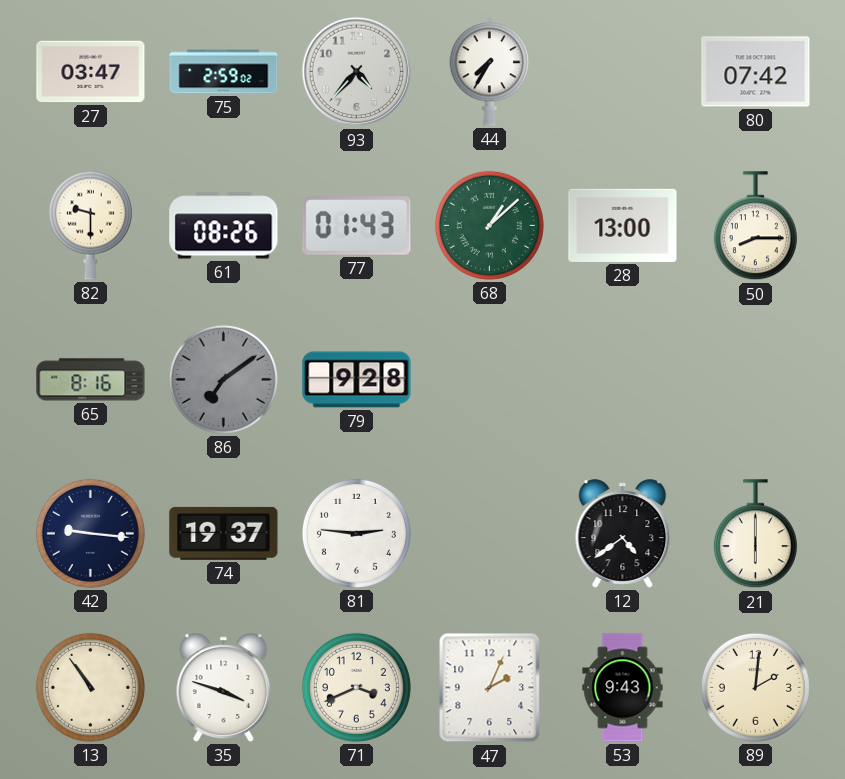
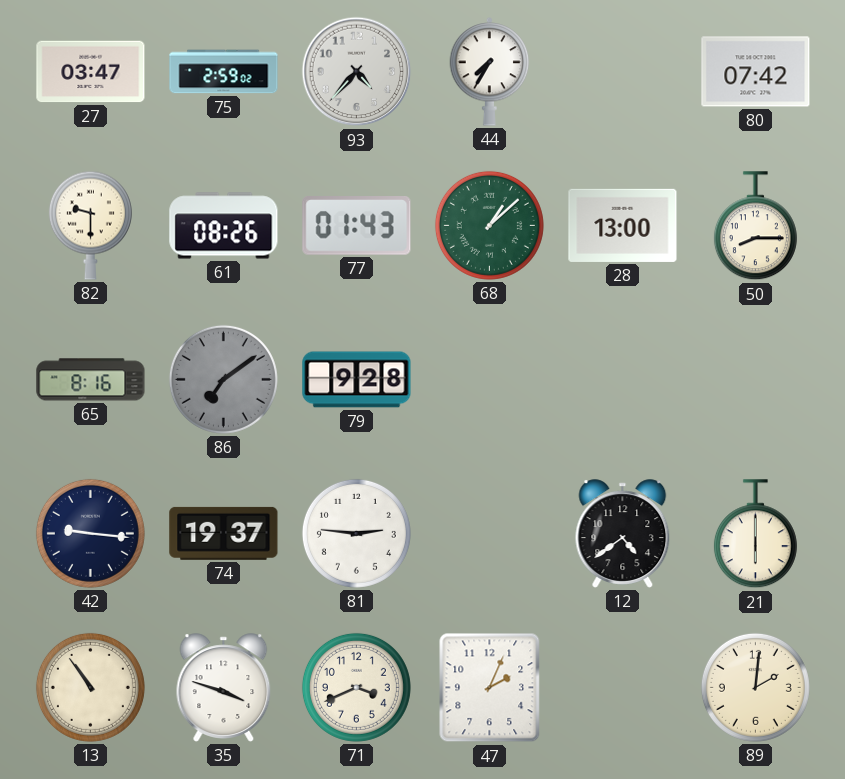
53: 9:43 -> none
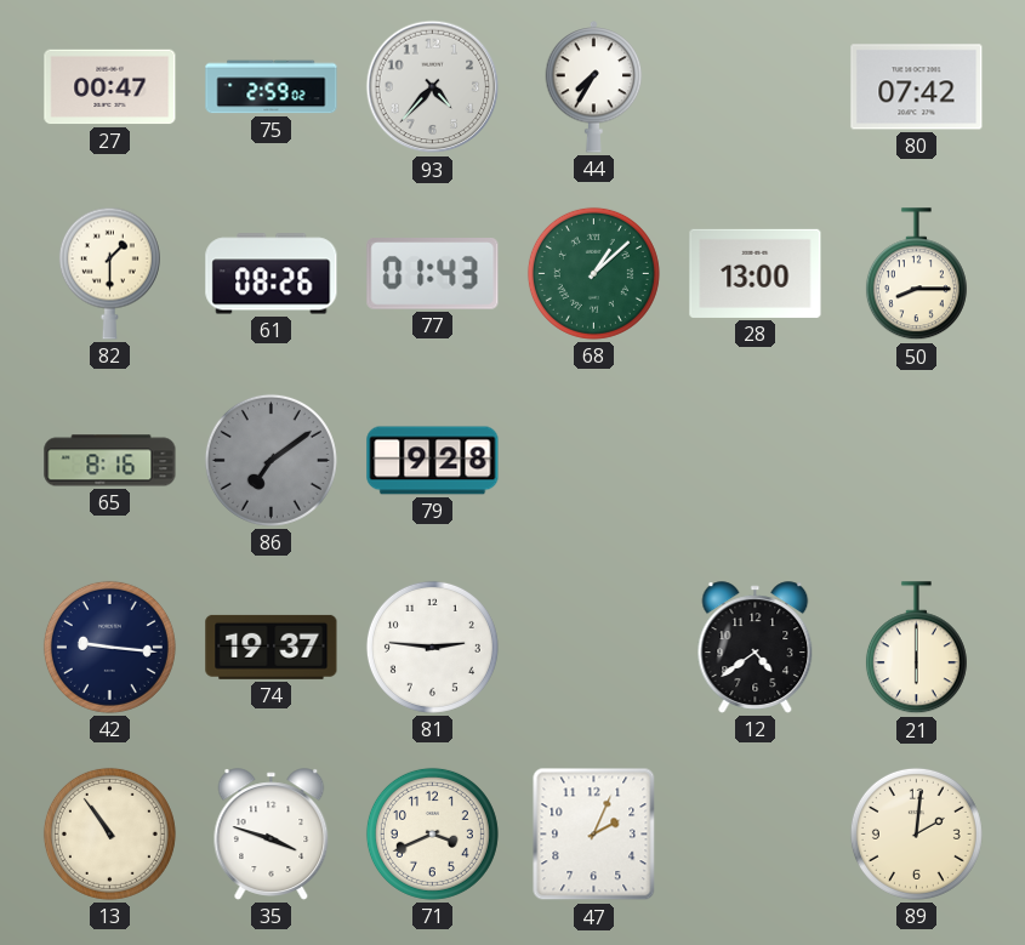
27: 03:47 -> 00:47
82: 9:30 -> 1:30
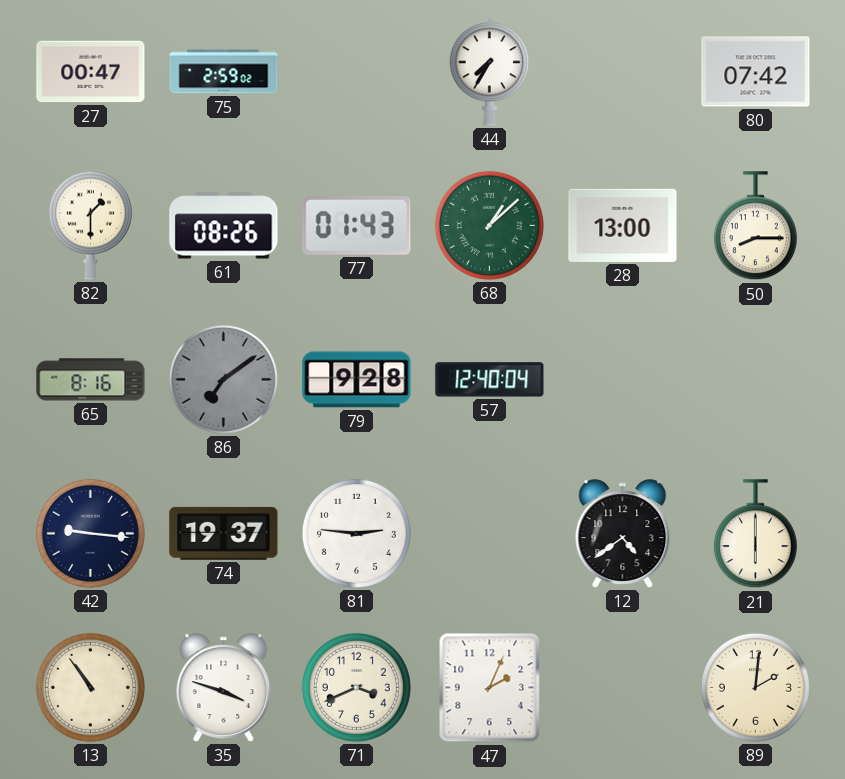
93: 4:37 -> none
57: none -> 12:40
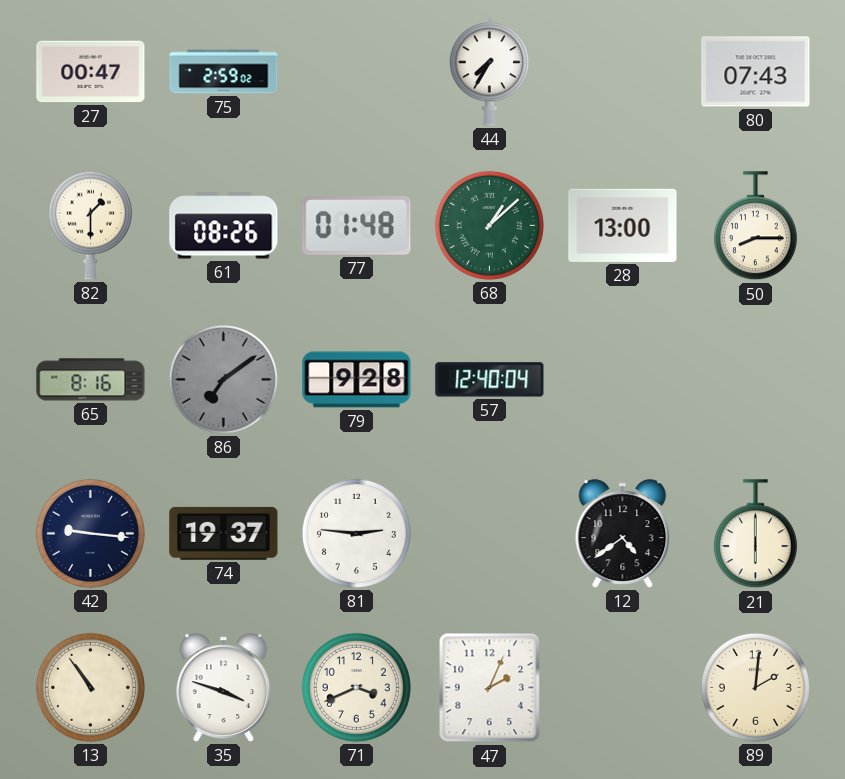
80: 07:42 -> 07:43
77: 01:43 -> 01:48
